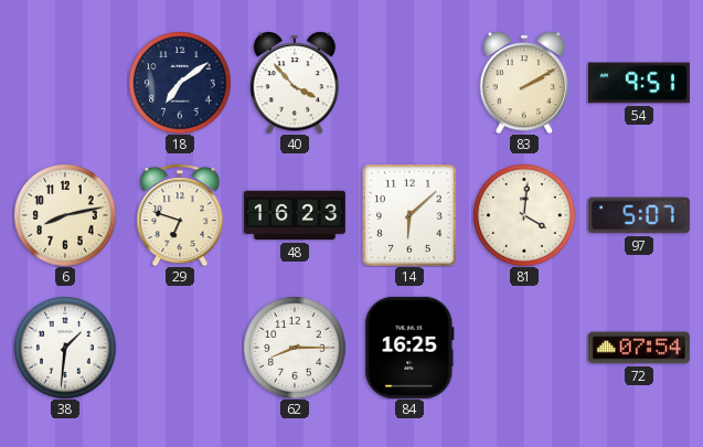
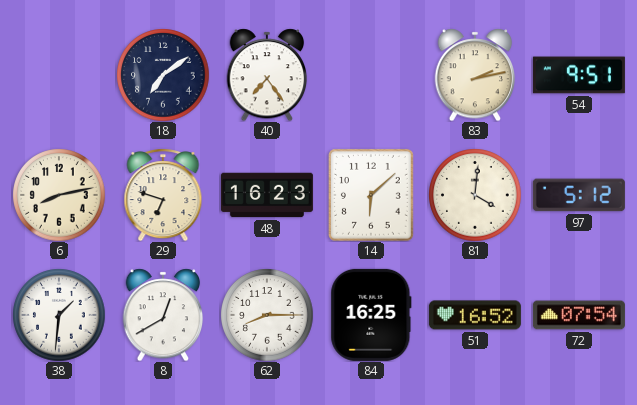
40: 3:53 -> 7:24
83: 2:10 -> 2:13
97: 5:07 -> 5:12
8: none -> 12:40
51: none -> 16:52
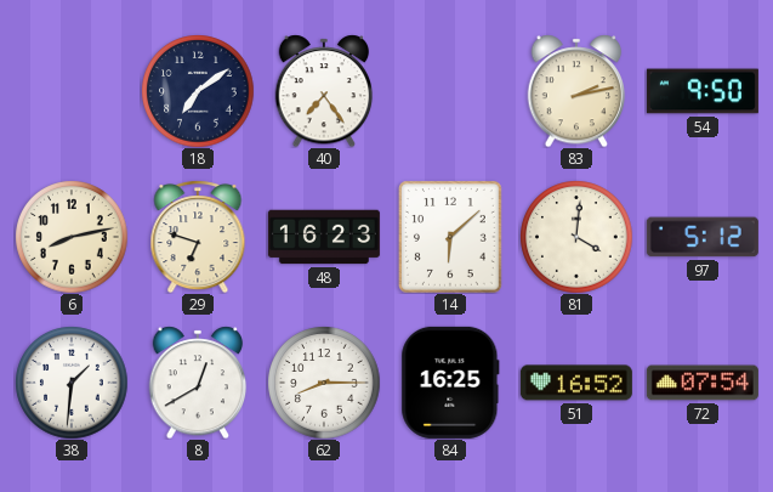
54: 9:51 -> 9:50
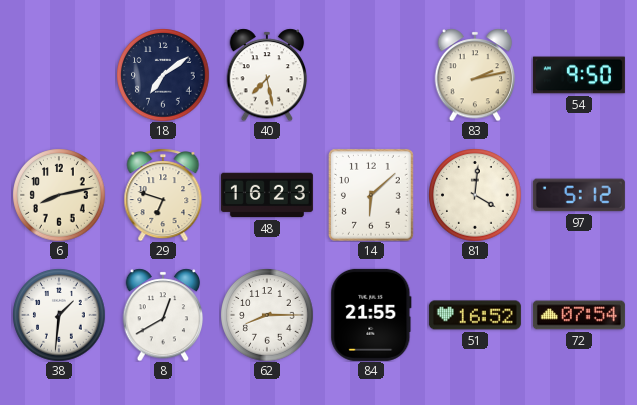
40: 7:24 -> 7:28
84: 16:25 -> 21:55
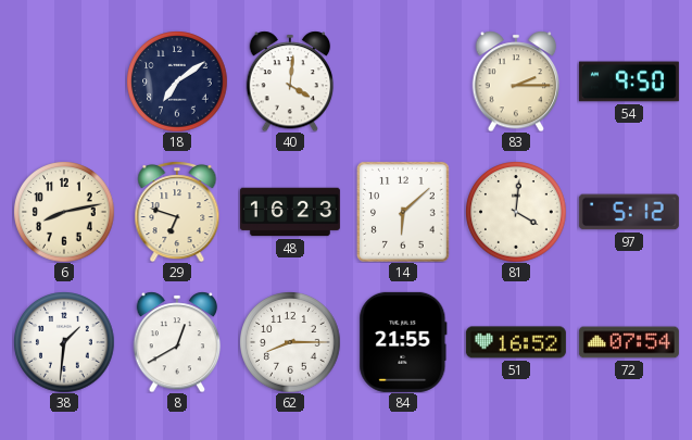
40: 7:28 -> 4:01
83: 2:13 -> 2:15
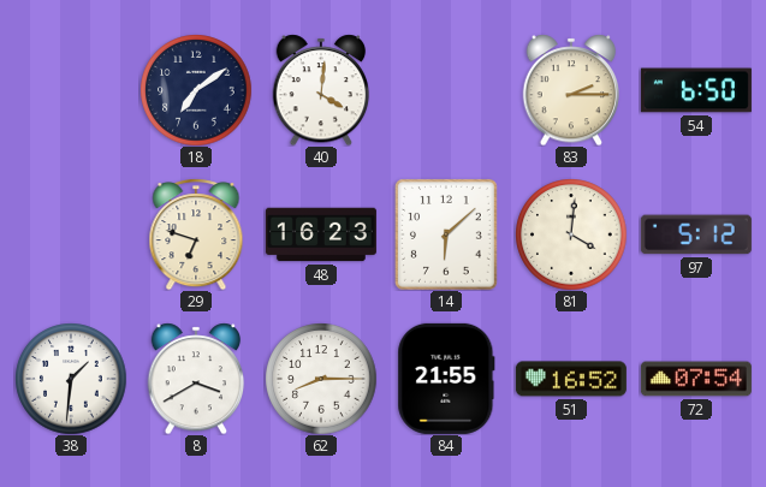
54: 9:50 -> 6:50
6: 8:13 -> none
8: 12:40 -> 3:40
